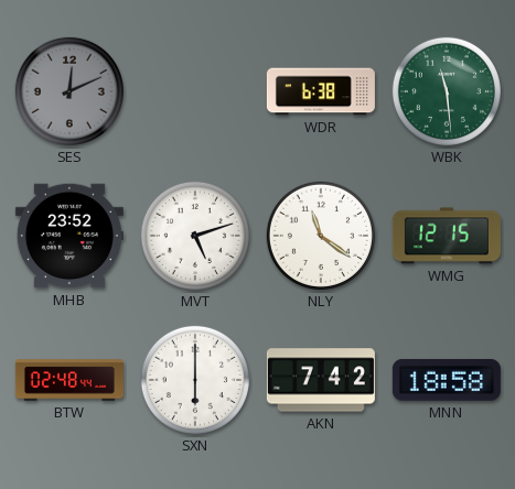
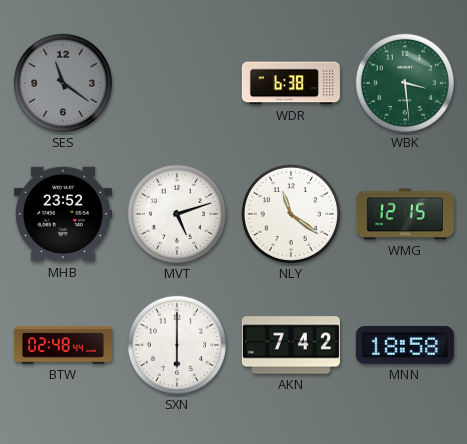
SES: 12:11 -> 11:21
WBK: 11:29 -> 3:29
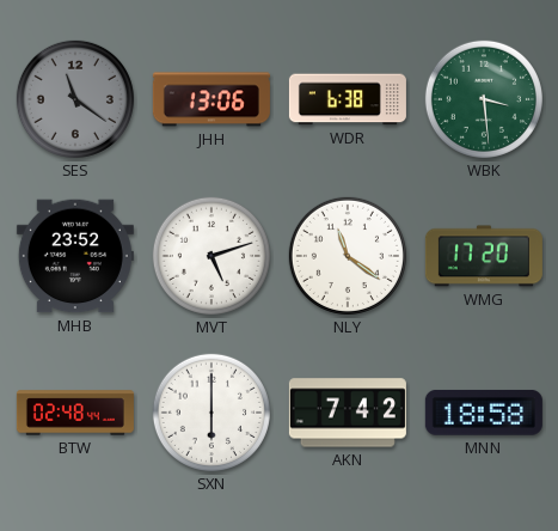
JHH: none -> 13:06
WMG: 12:15 -> 17:20
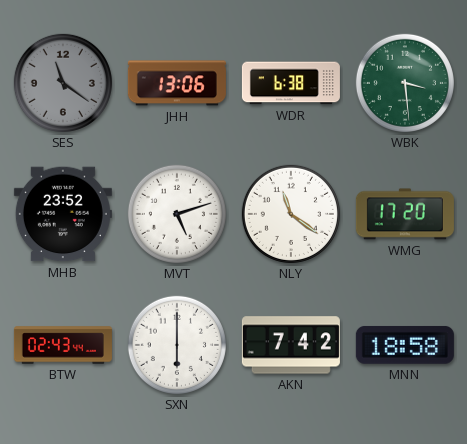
BTW: 02:48 -> 02:43
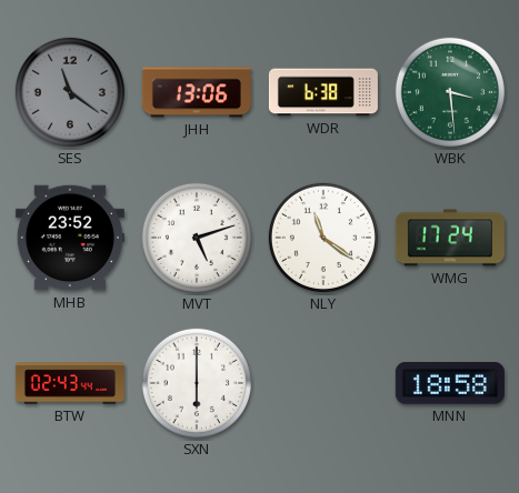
WMG: 17:20 -> 17:24
AKN: 7:42 -> none
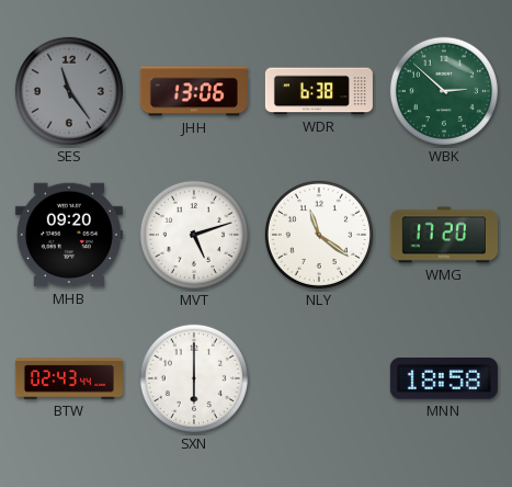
SES: 11:21 -> 11:24
WBK: 3:29 -> 2:52
MHB: 23:52 -> 09:20
WMG: 17:24 -> 17:20
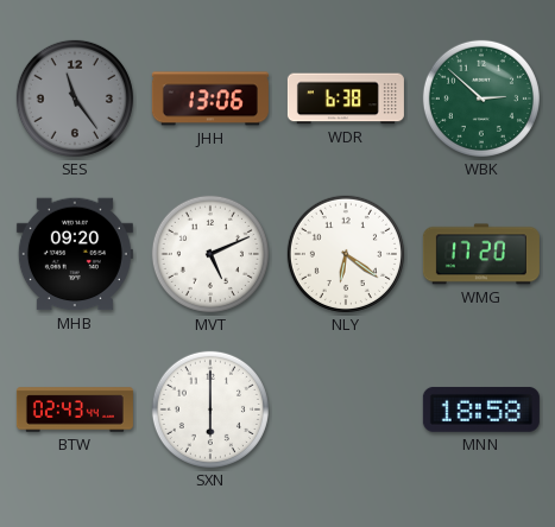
MVT: 5:12 -> 5:11
NLY: 11:21 -> 6:21
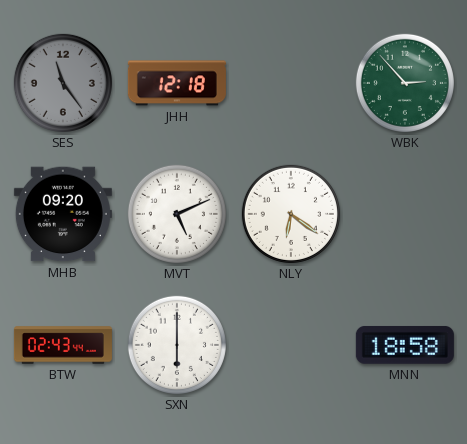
JHH: 13:06 -> 12:18
WDR: 6:38 -> none
WBK: 2:52 -> 2:53
WMG: 17:20 -> none
